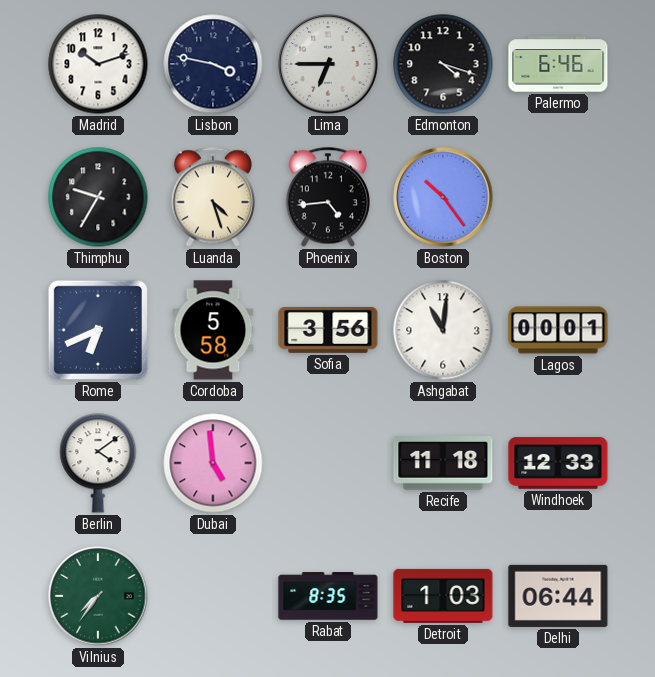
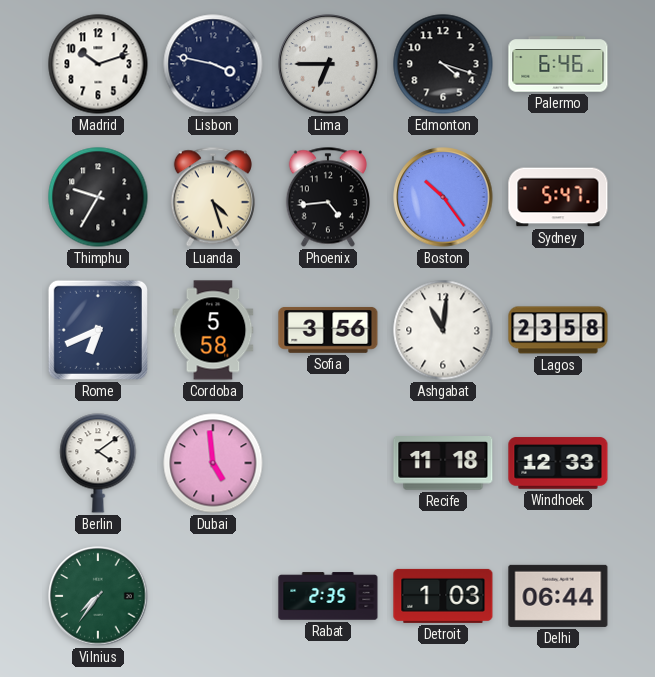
Sydney: none -> 5:47
Lagos: 00:01 -> 23:58
Rabat: 8:35 -> 2:35
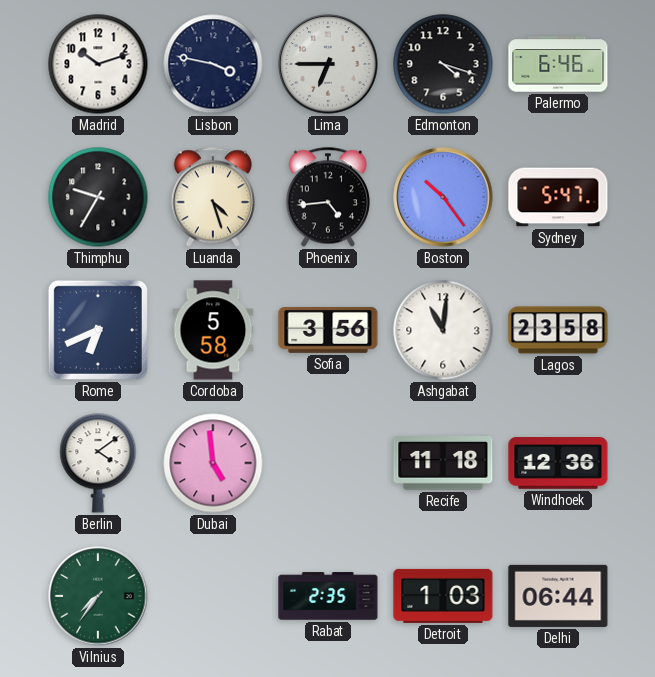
Windhoek: 12:33 -> 12:36
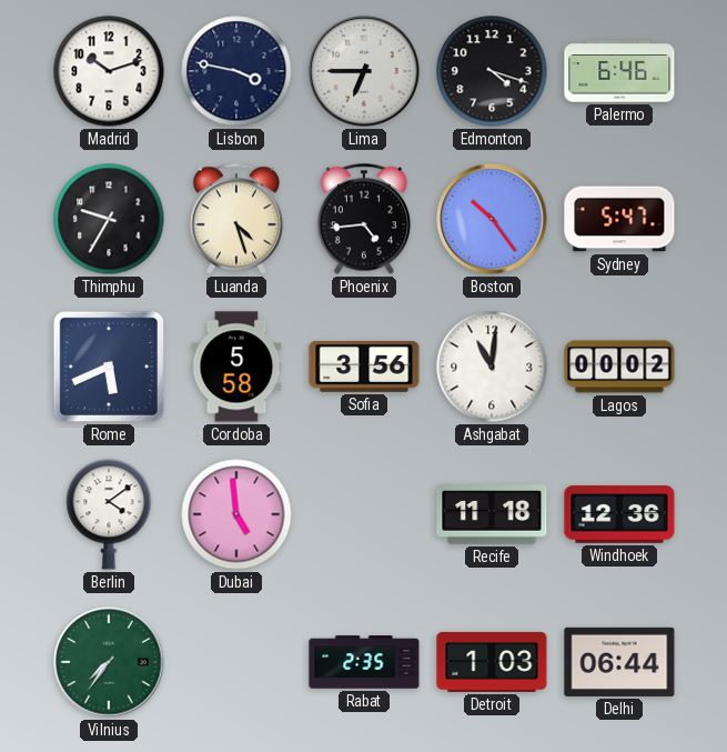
Rome: 6:41 -> 5:41
Lagos: 23:58 -> 00:02
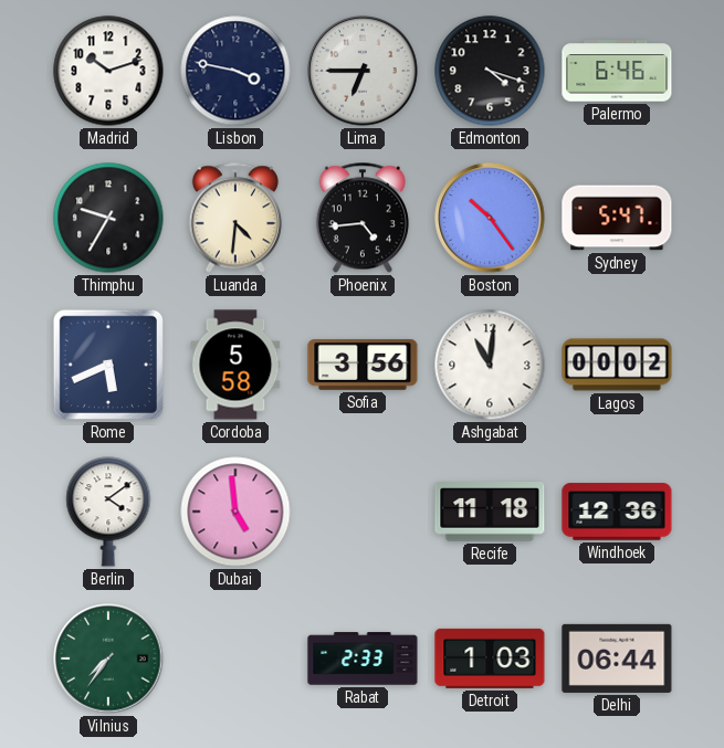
Luanda: 4:27 -> 4:31
Rabat: 2:35 -> 2:33
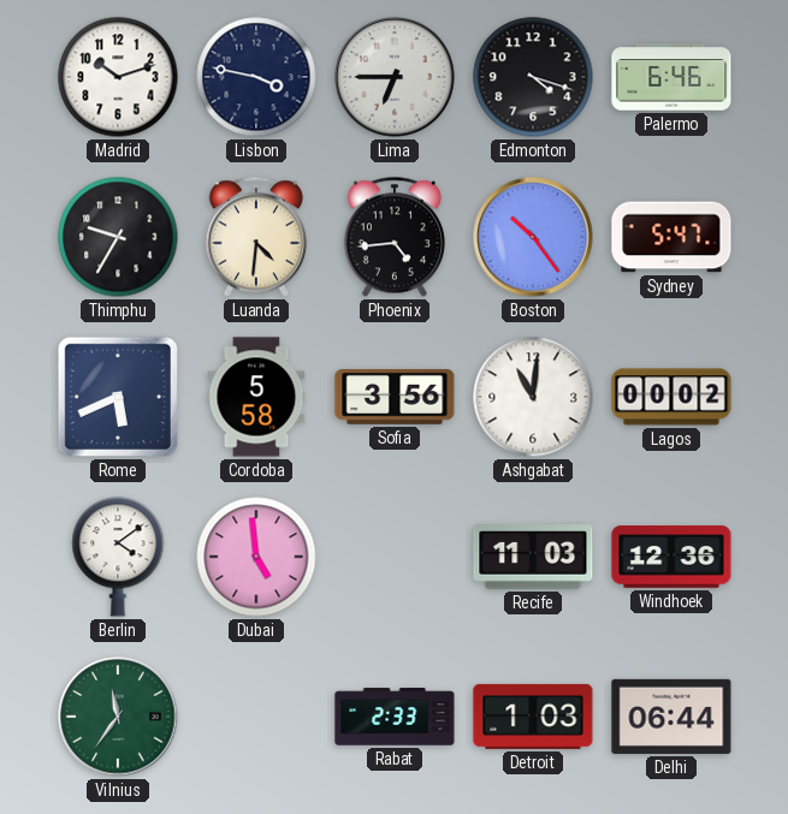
Recife: 11:18 -> 11:03
Vilnius: 7:36 -> 11:36
